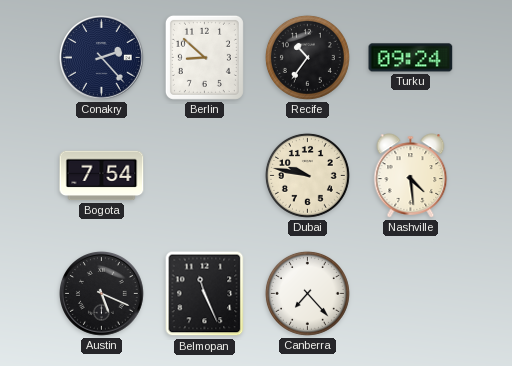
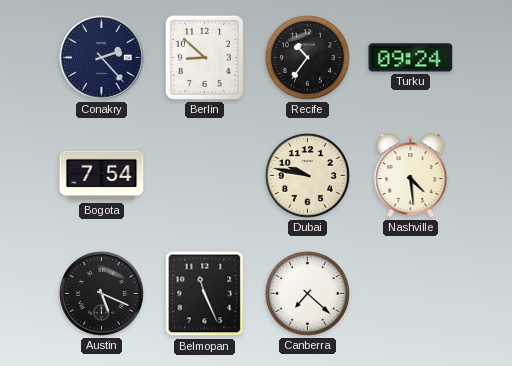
Canberra: 7:23 -> 7:22
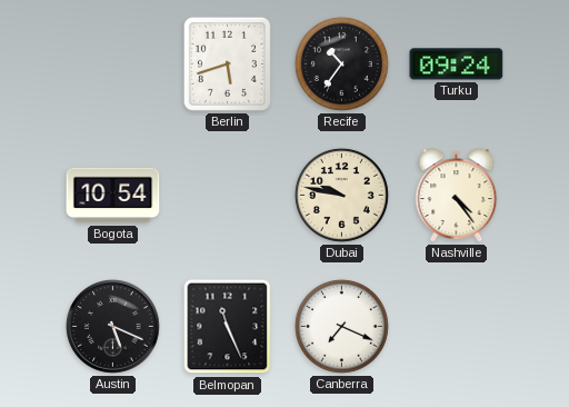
Conakry: 2:23 -> none
Berlin: 8:52 -> 5:42
Bogota: 7:54 -> 10:54
Nashville: 4:29 -> 4:24
Canberra: 7:22 -> 7:19
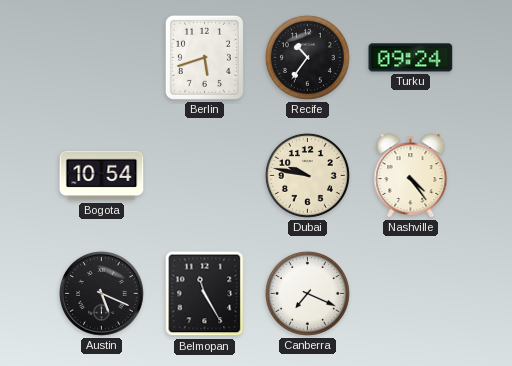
Belmopan: 11:26 -> 11:25
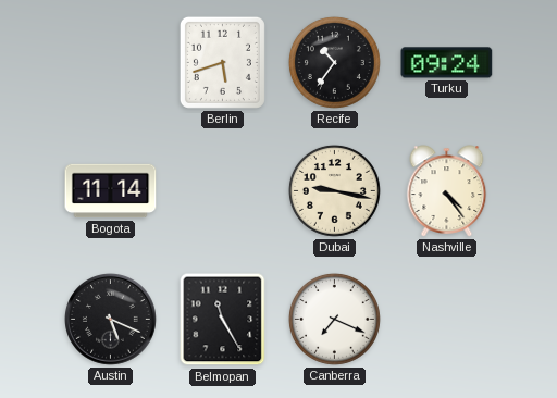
Bogota: 10:54 -> 11:14
Dubai: 9:47 -> 9:17
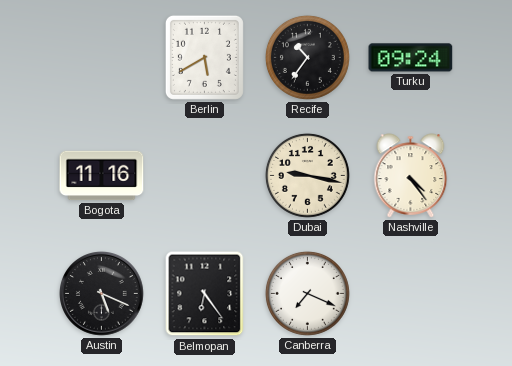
Berlin: 5:42 -> 5:40
Bogota: 11:14 -> 11:16
Belmopan: 11:25 -> 6:24
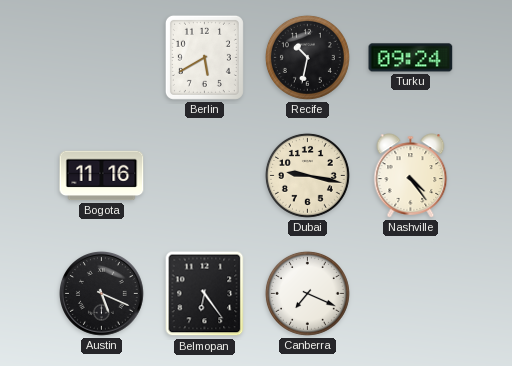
Recife: 10:36 -> 10:32
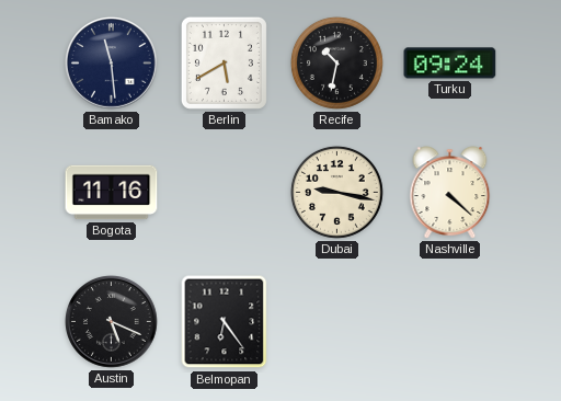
Bamako: none -> 11:29
Nashville: 4:24 -> 4:22
Canberra: 7:19 -> none
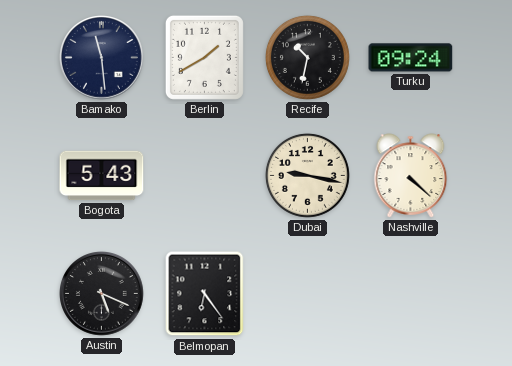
Berlin: 5:40 -> 1:40
Bogota: 11:16 -> 5:43
